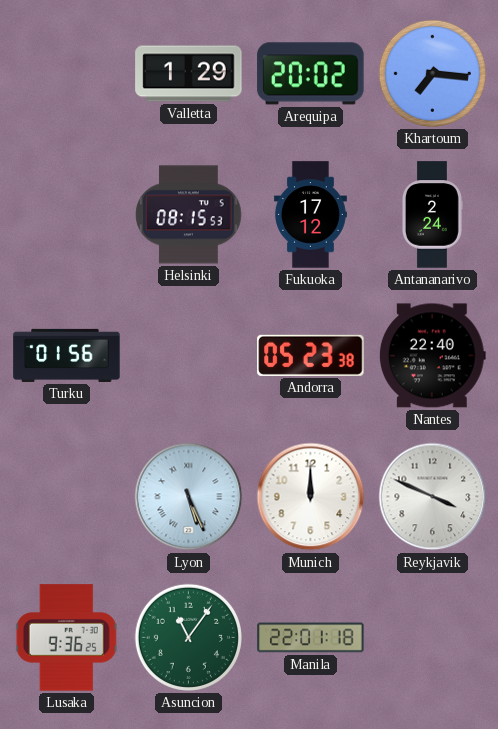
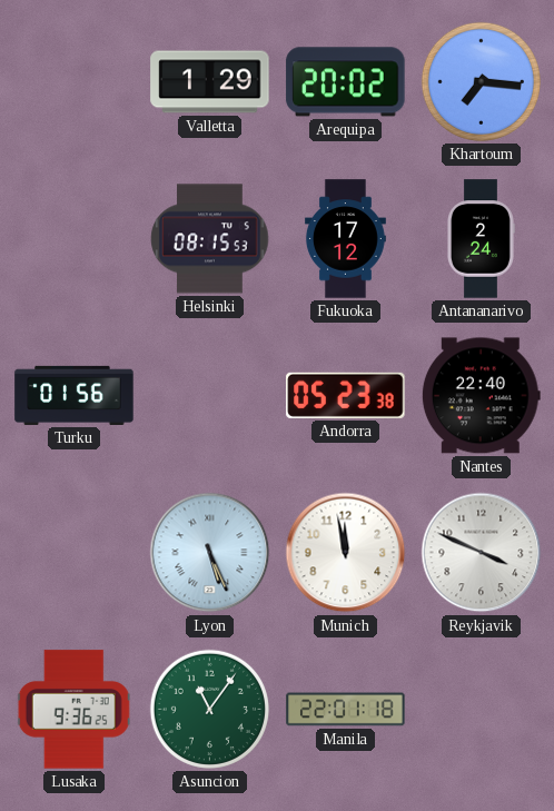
Munich: 12:00 -> 11:58
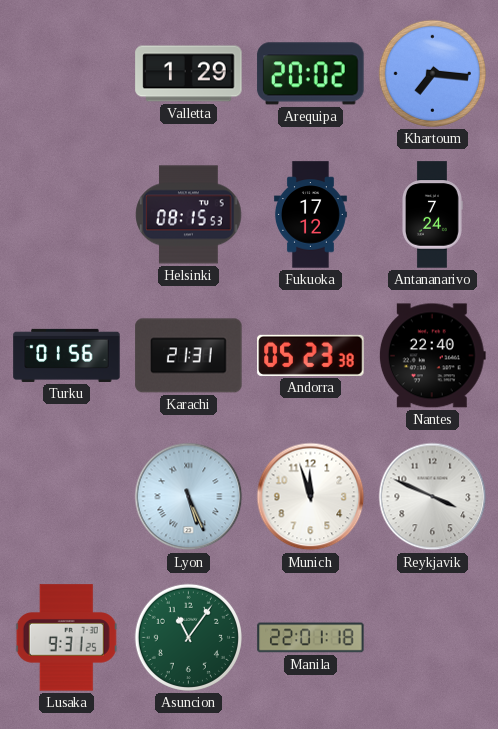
Antananarivo: 2:24 -> 7:24
Karachi: none -> 21:31
Munich: 11:58 -> 11:57
Lusaka: 9:36 -> 9:31
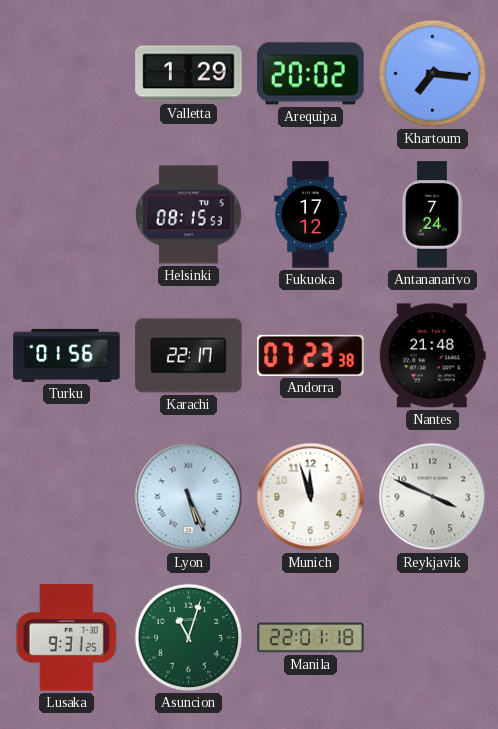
Karachi: 21:31 -> 22:17
Andorra: 05:23 -> 07:23
Nantes: 22:40 -> 21:48
Asuncion: 11:06 -> 11:03
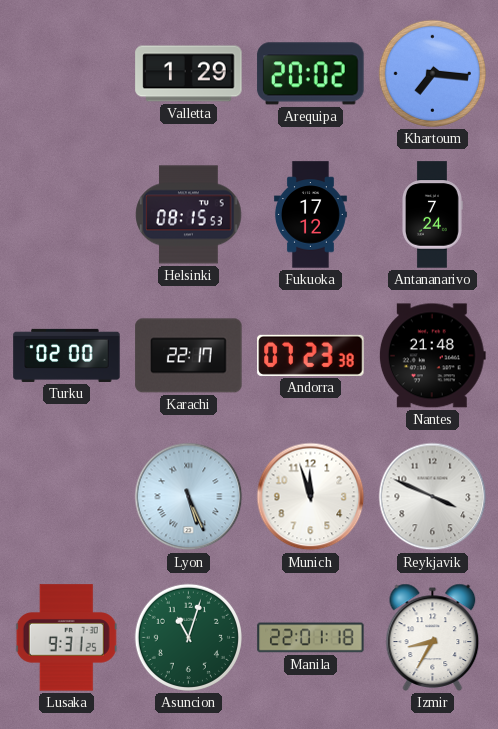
Turku: 01:56 -> 02:00
Izmir: none -> 8:35
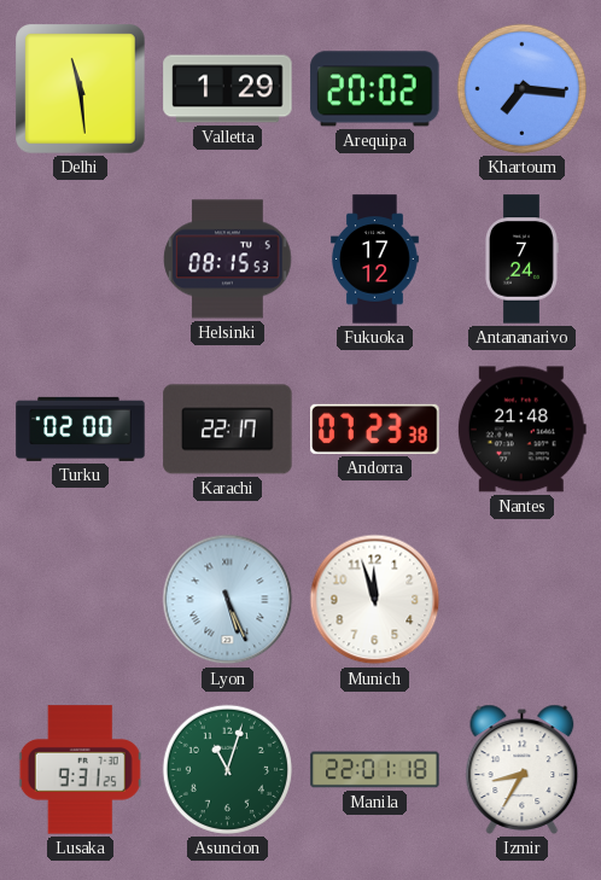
Delhi: none -> 11:29
Reykjavik: 3:49 -> none
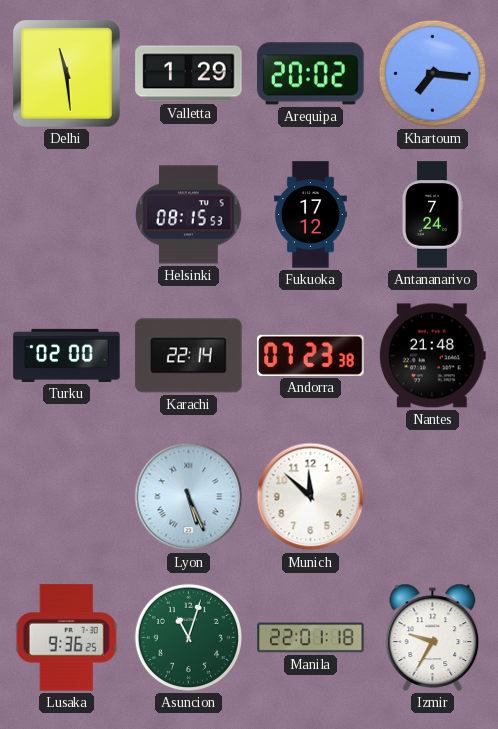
Karachi: 22:17 -> 22:14
Munich: 11:57 -> 11:52
Lusaka: 9:31 -> 9:36
Izmir: 8:35 -> 9:35
